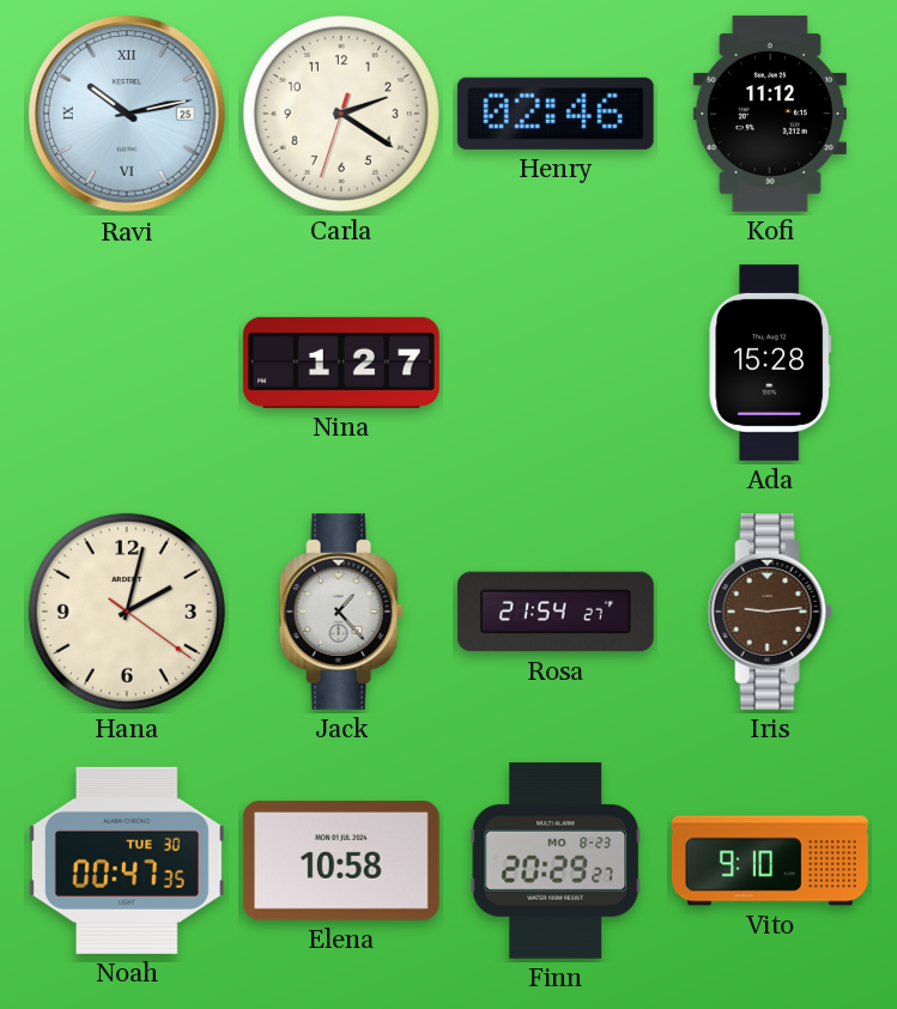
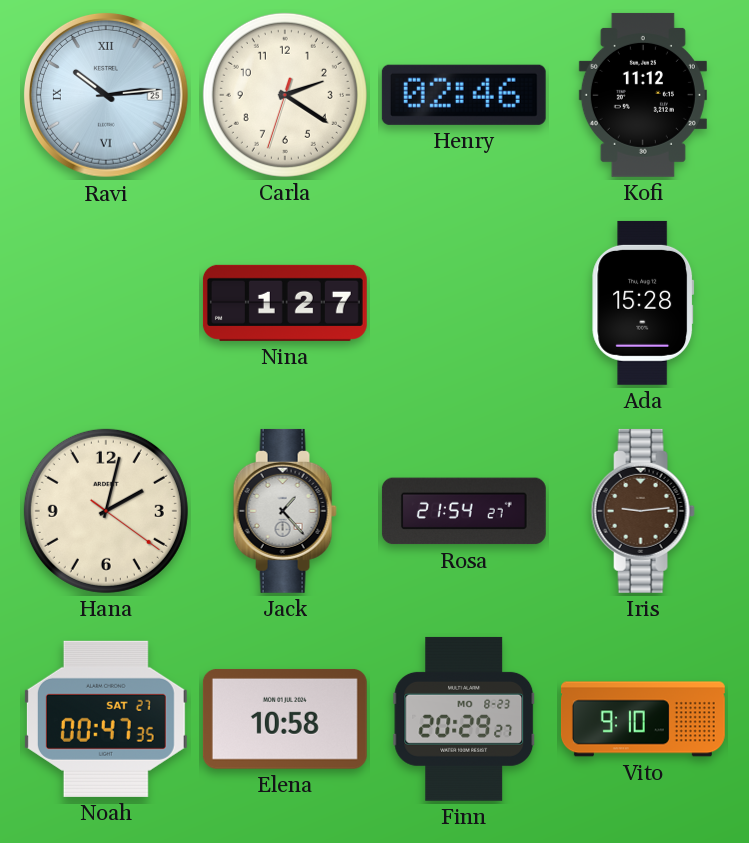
Ravi: 10:13 -> 10:14
Noah date: TUE 30 -> SAT 27
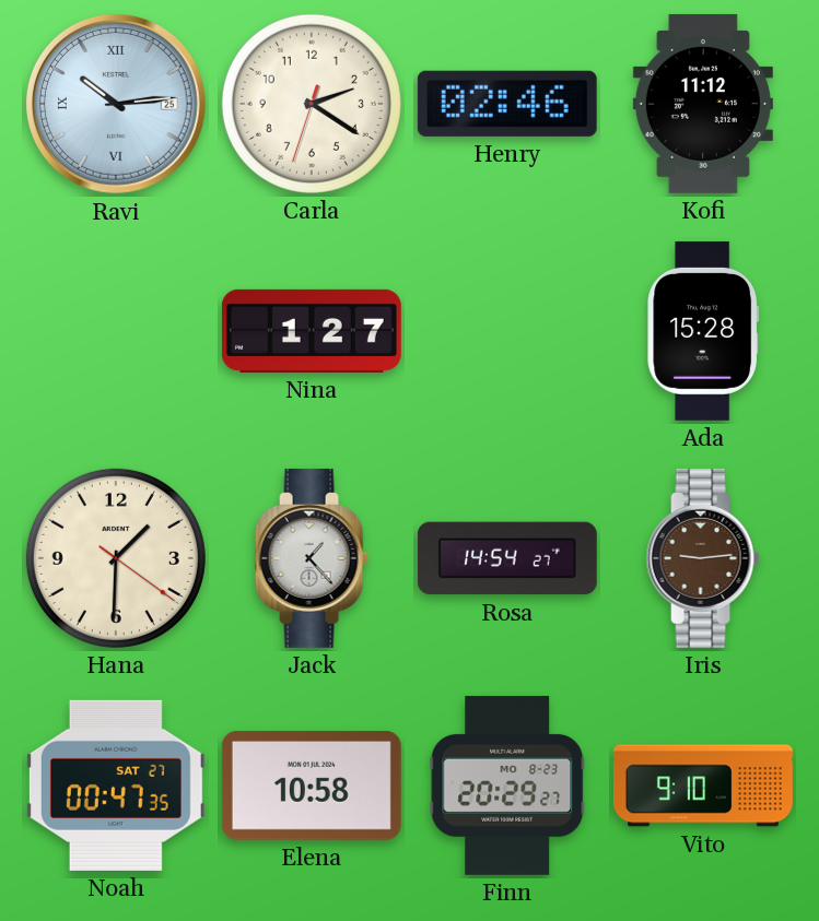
Hana: 2:02 -> 1:30
Rosa: 21:54 -> 14:54
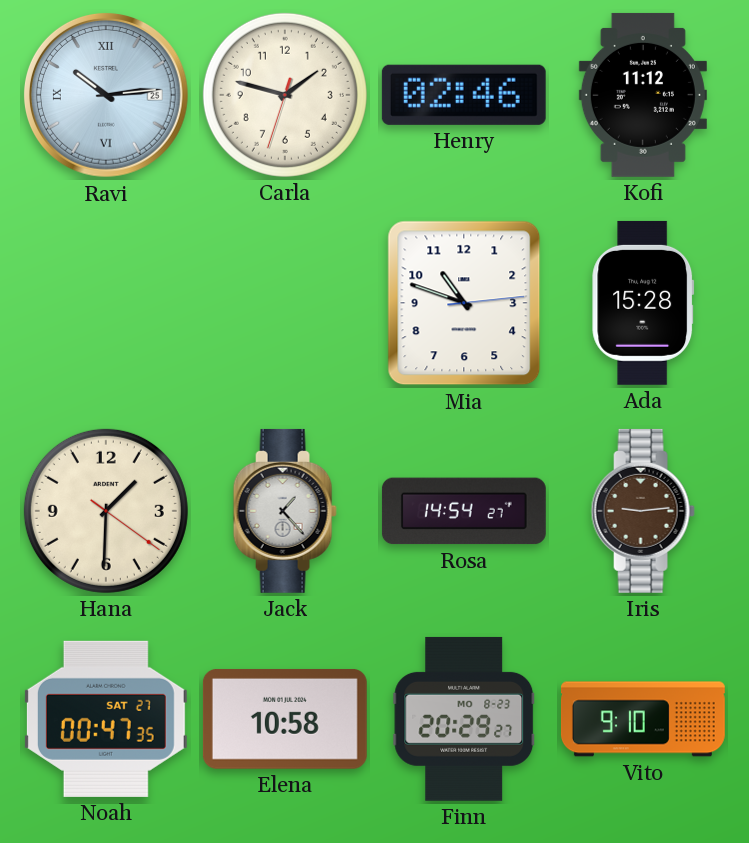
Carla: 2:20 -> 1:47
Nina: 1:27 -> none
Mia: none -> 10:48
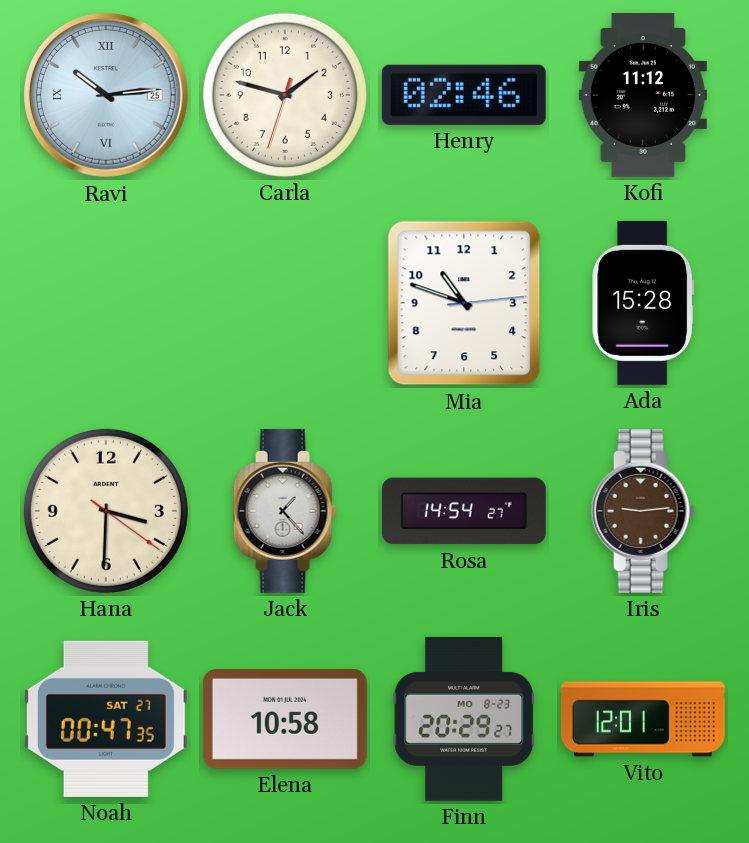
Hana: 1:30 -> 3:30
Vito: 9:10 -> 12:01
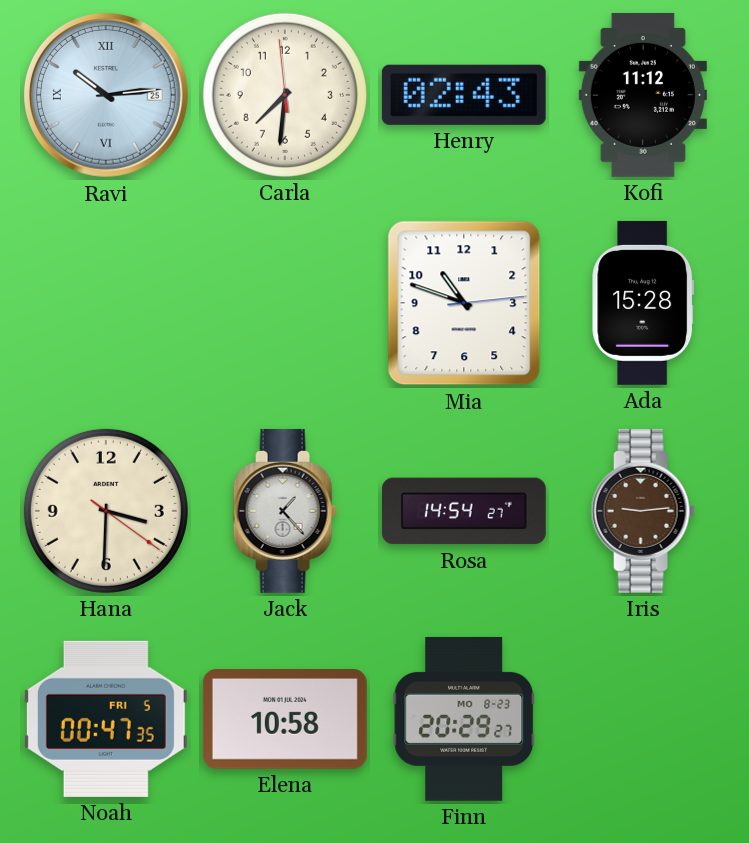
Carla: 1:47 -> 7:30
Henry: 02:46 -> 02:43
Noah date: SAT 27 -> FRI 5
Vito: 12:01 -> none
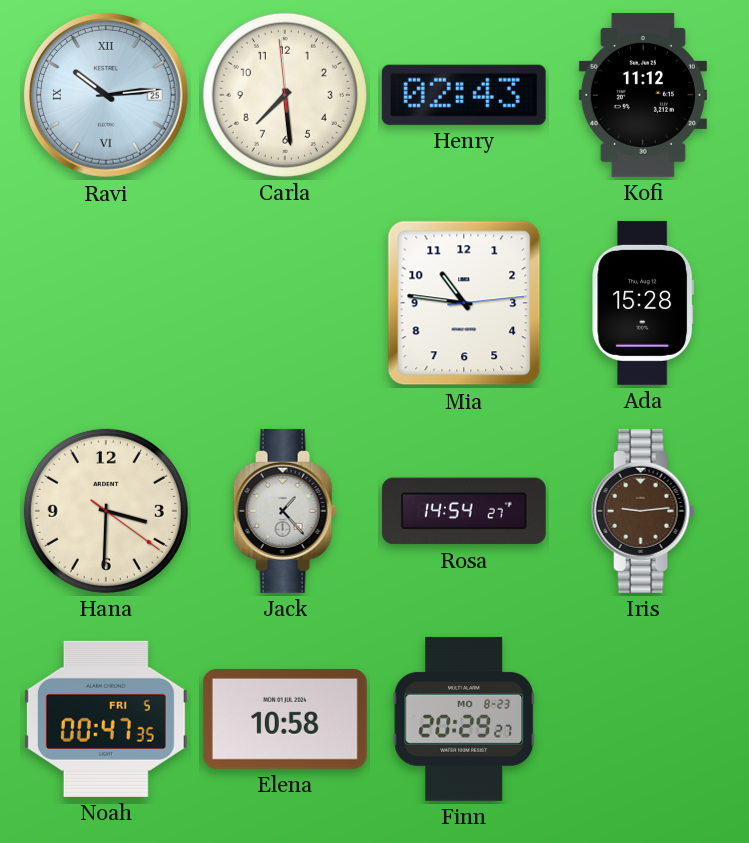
Carla: 7:30 -> 7:28
Mia: 10:48 -> 10:46
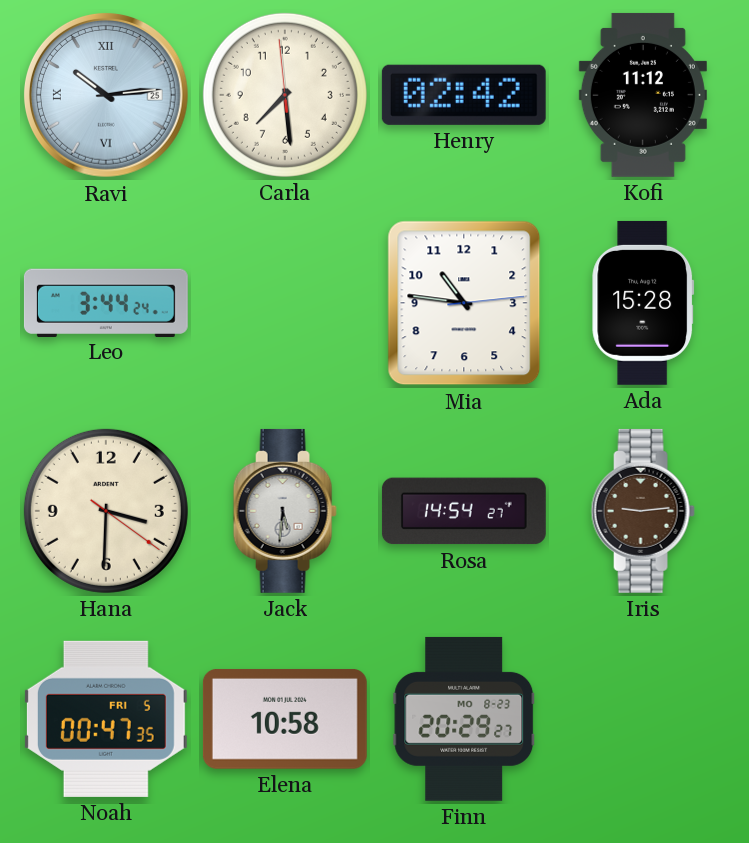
Henry: 02:43 -> 02:42
Leo: none -> 3:44
Jack: 1:23 -> 5:31
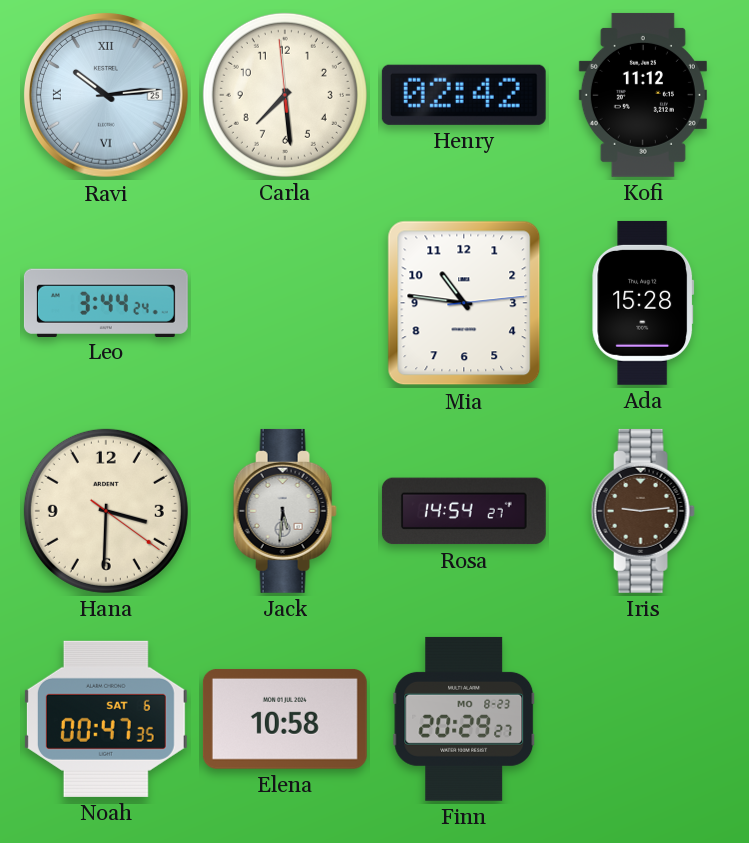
Noah date: FRI 5 -> SAT 6
